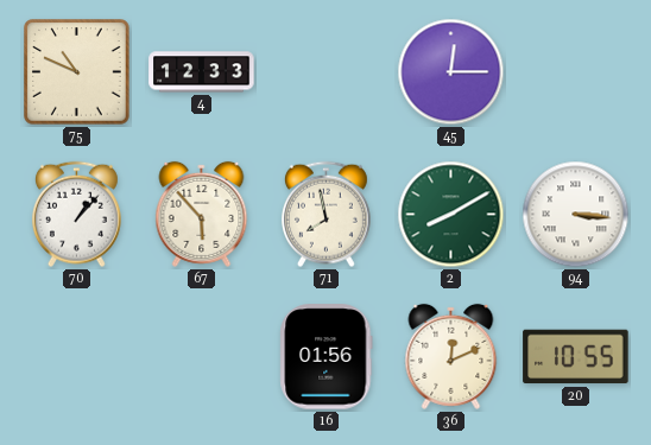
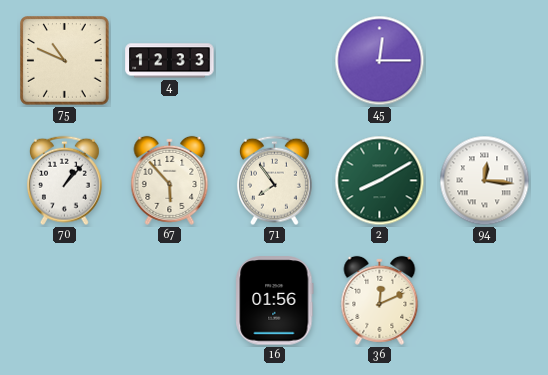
71: 7:58 -> 7:54
94: 3:16 -> 12:16
20: 10:55 -> none
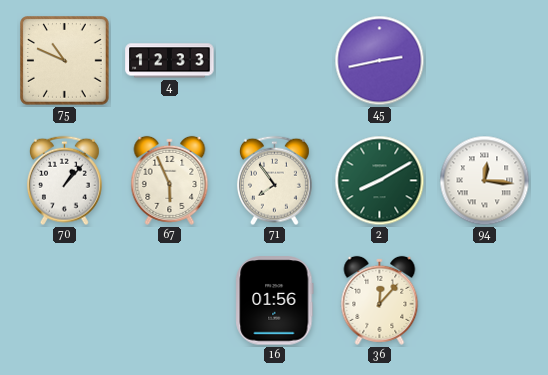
45: 12:15 -> 2:43
67: 5:53 -> 5:56
36: 12:11 -> 12:07
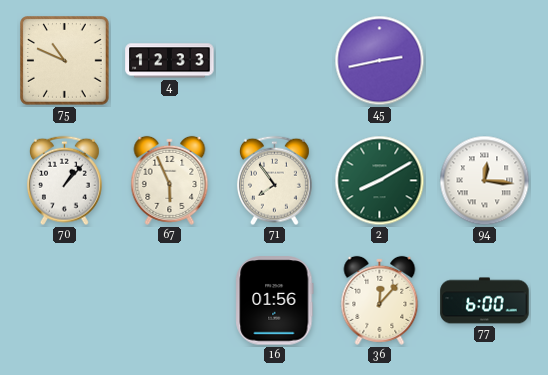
77: none -> 6:00
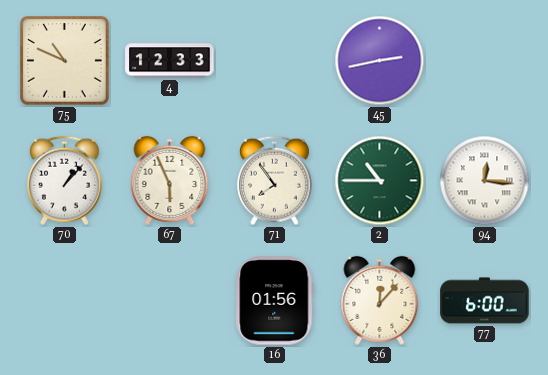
2: 8:10 -> 10:45
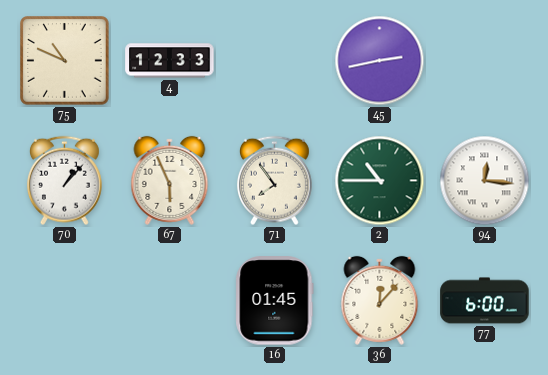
16: 01:56 -> 01:45
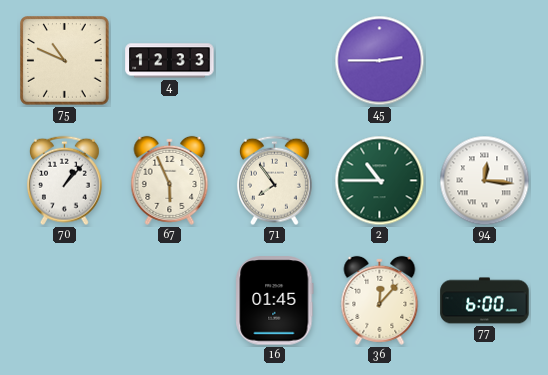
45: 2:43 -> 2:45
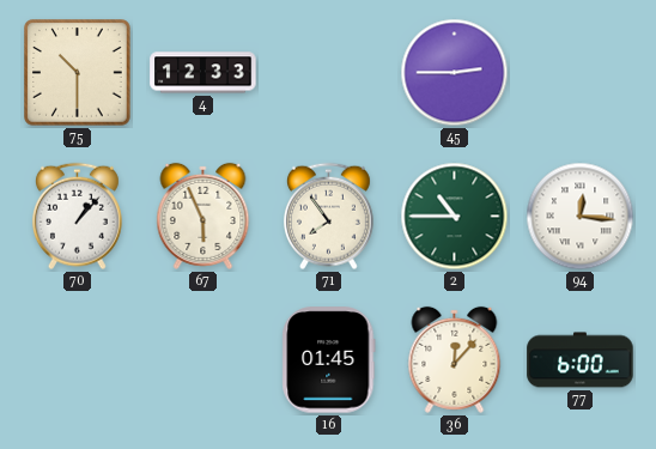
75: 10:49 -> 10:30
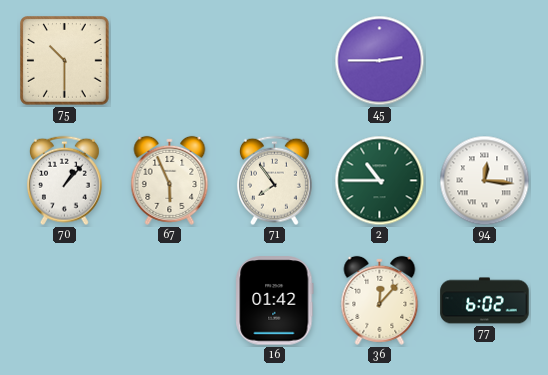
4: 12:33 -> none
16: 01:45 -> 01:42
77: 6:00 -> 6:02
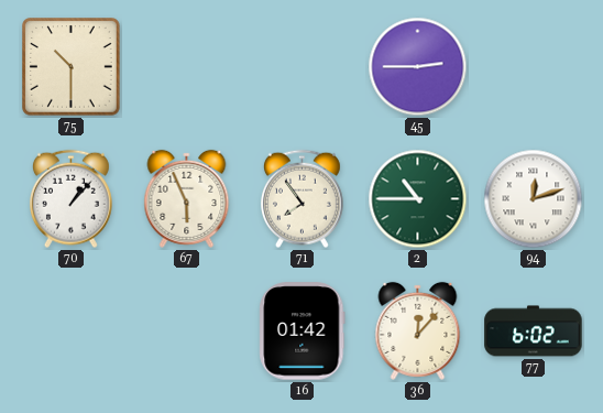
94: 12:16 -> 12:12
